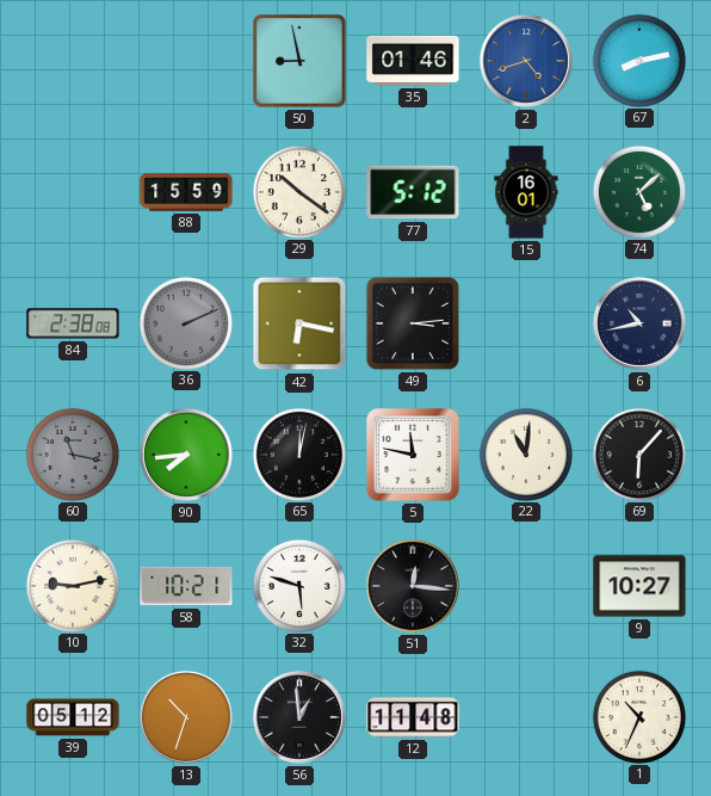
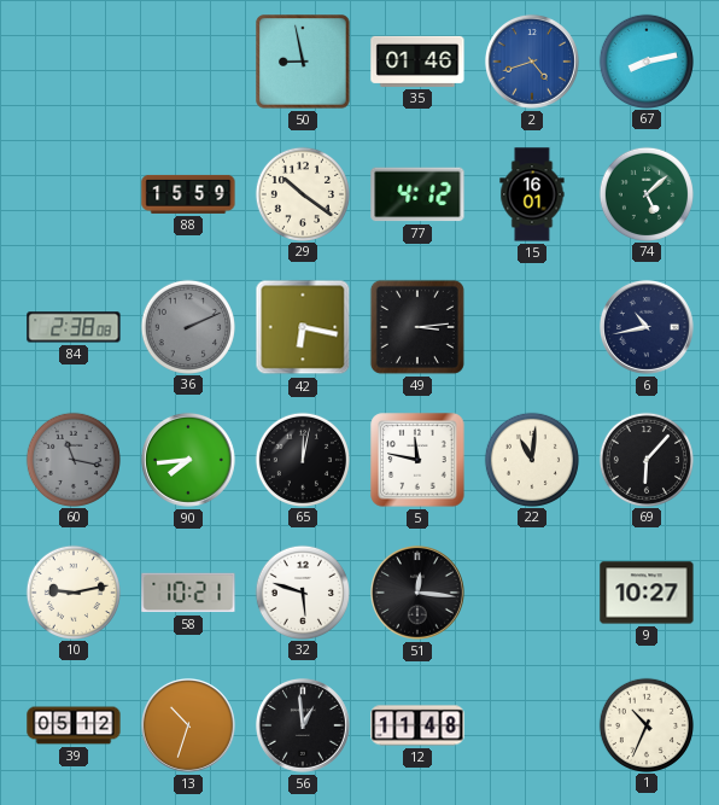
77: 5:12 -> 4:12
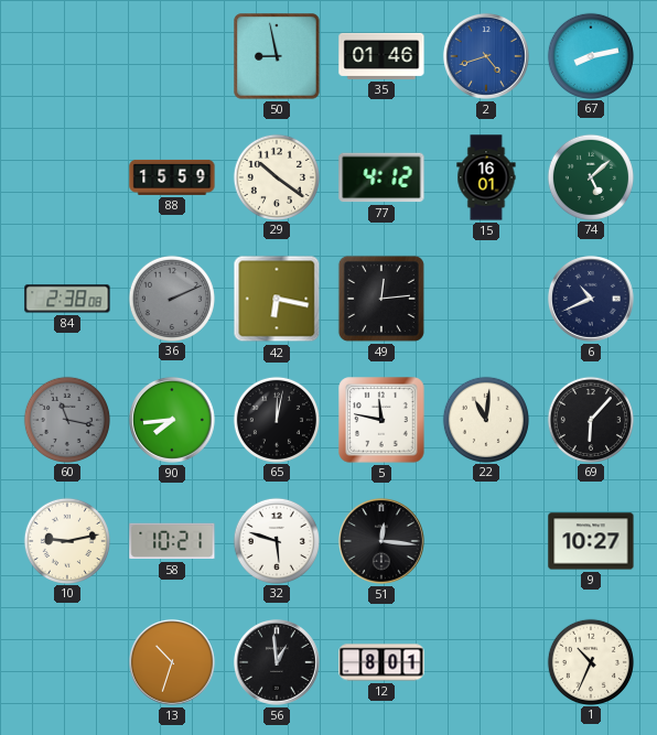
49: 3:14 -> 12:14
6: 10:43 -> 10:41
39: 05:12 -> none
12: 11:48 -> 8:01
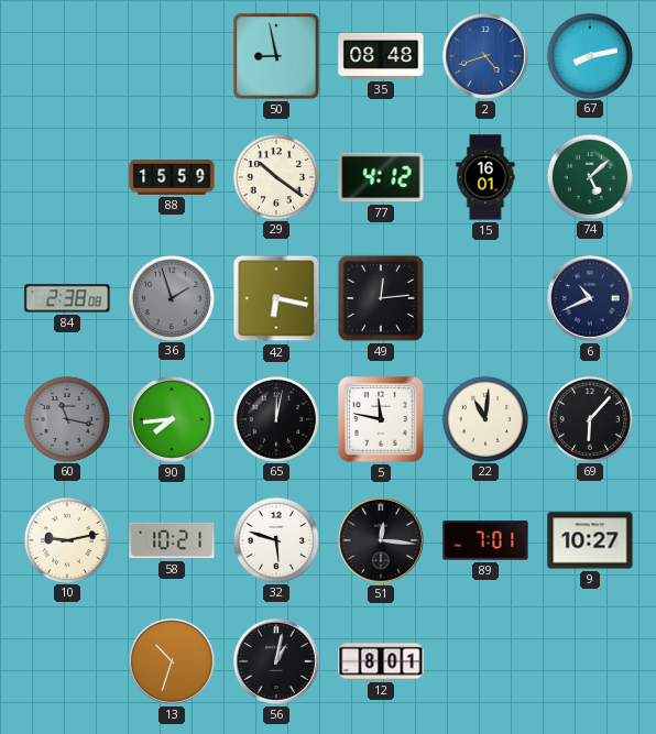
35: 01:46 -> 08:48
36: 2:11 -> 1:57
89: none -> 7:01
56: 12:59 -> 1:02
1: 10:34 -> none
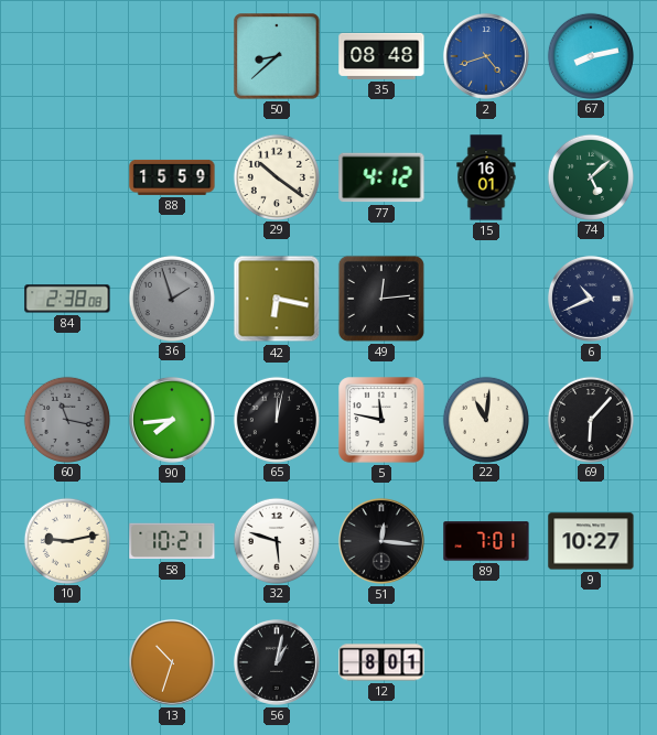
50: 8:58 -> 8:38
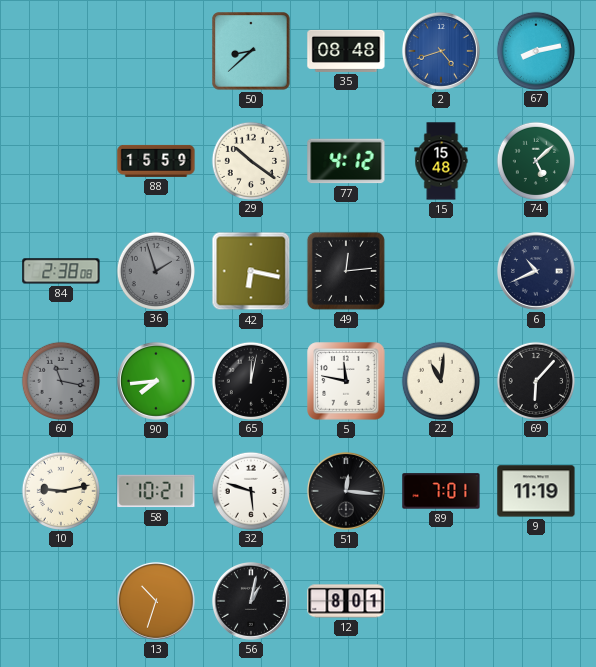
15: 16:01 -> 15:48
9: 10:27 -> 11:19
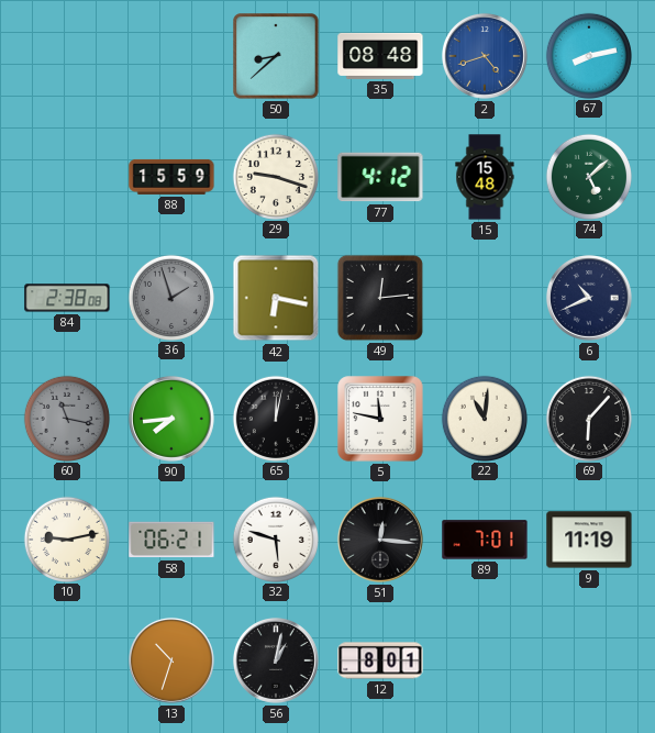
29: 10:21 -> 9:18
58: 10:21 -> 06:21
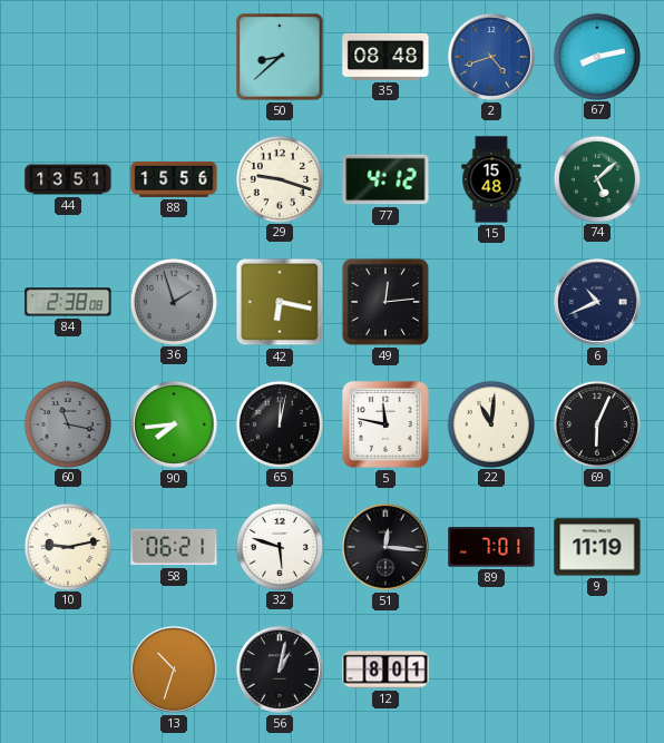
44: none -> 13:51
88: 15:59 -> 15:56
69: 6:07 -> 6:04
